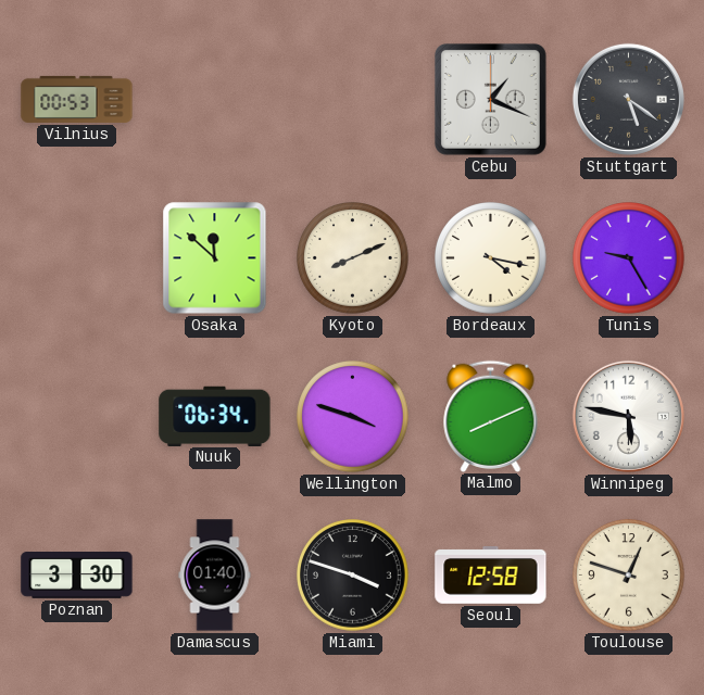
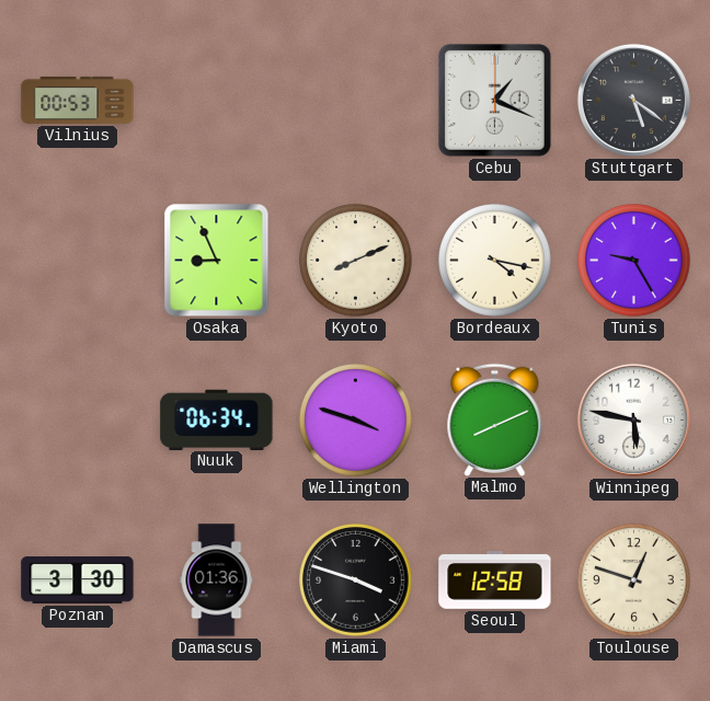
Osaka: 11:52 -> 8:56
Damascus: 01:40 -> 01:36
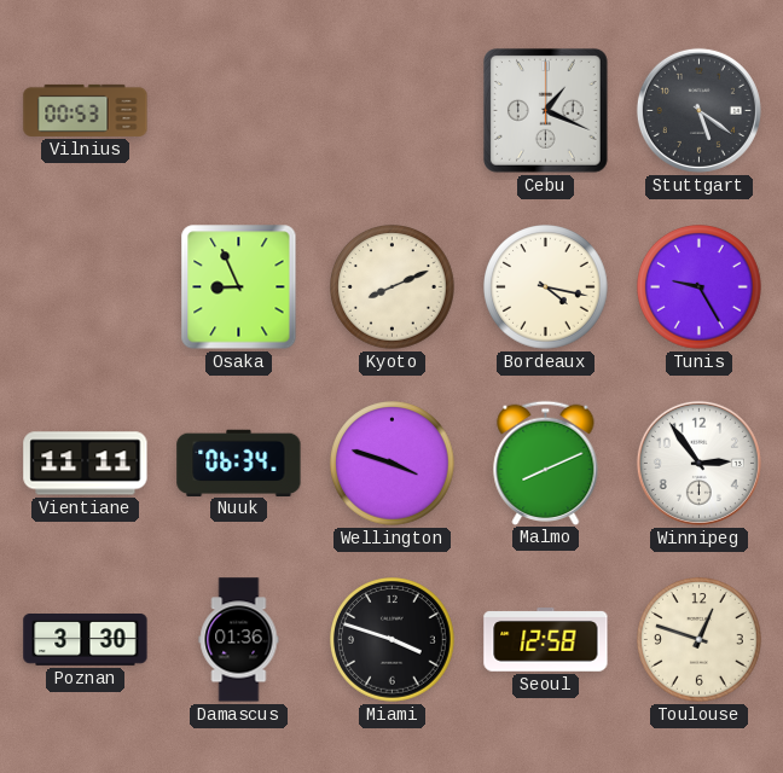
Vientiane: none -> 11:11
Winnipeg: 5:47 -> 2:54
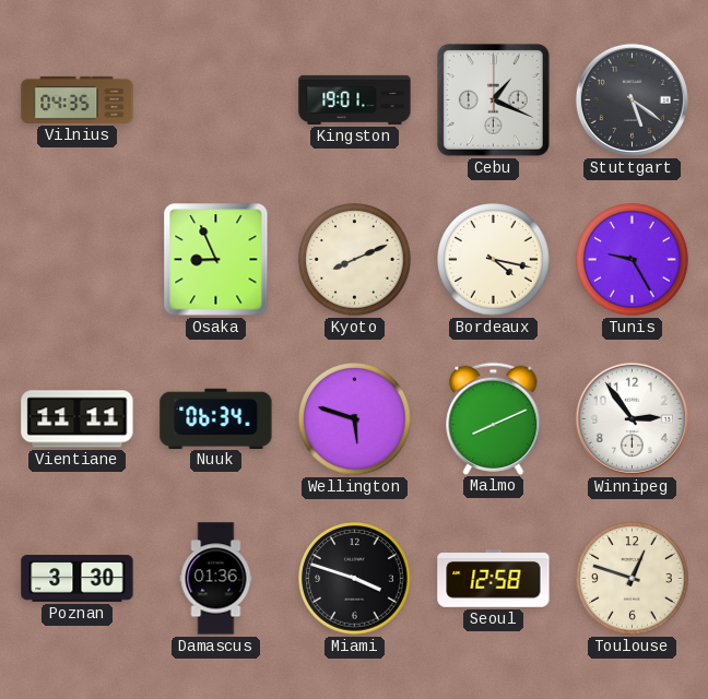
Vilnius: 00:53 -> 04:35
Kingston: none -> 19:01
Wellington: 3:48 -> 5:48
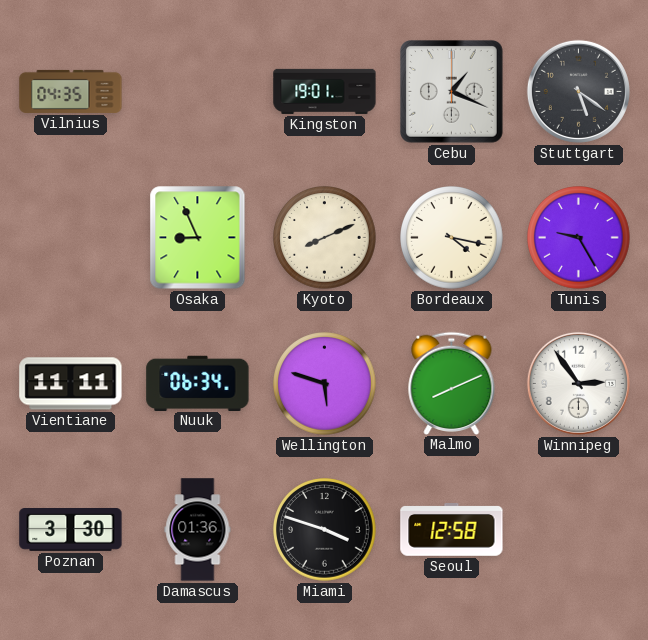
Toulouse: 12:48 -> none
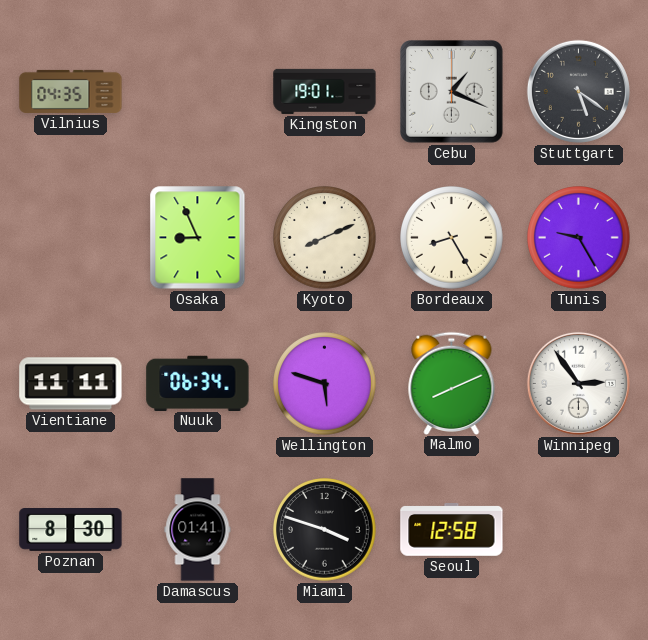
Bordeaux: 4:17 -> 8:25
Poznan: 3:30 -> 8:30
Damascus: 01:36 -> 01:41
